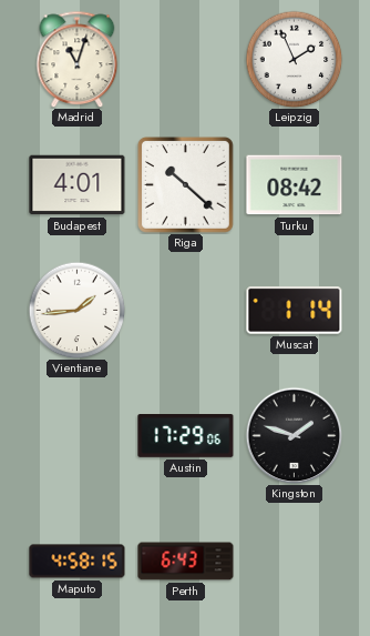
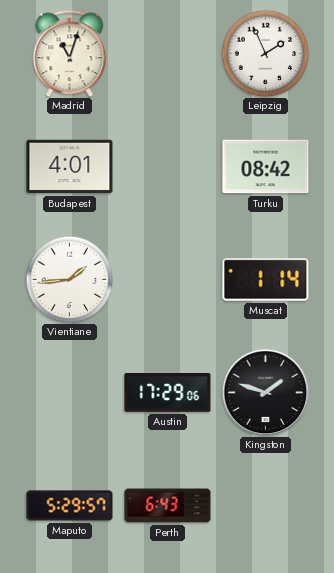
Riga: 10:22 -> none
Maputo: 4:58 -> 5:29
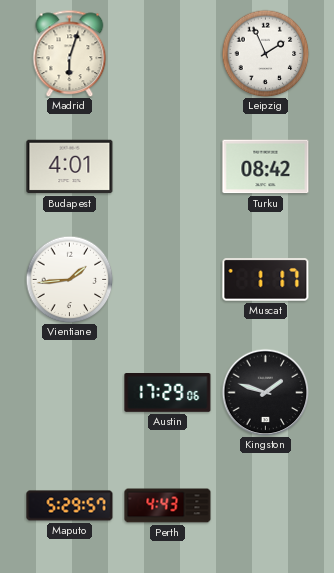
Madrid: 11:03 -> 6:03
Muscat: 1:14 -> 1:17
Perth: 6:43 -> 4:43
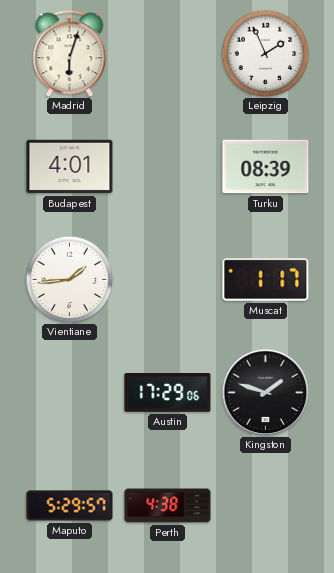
Turku: 08:42 -> 08:39
Perth: 4:43 -> 4:38
